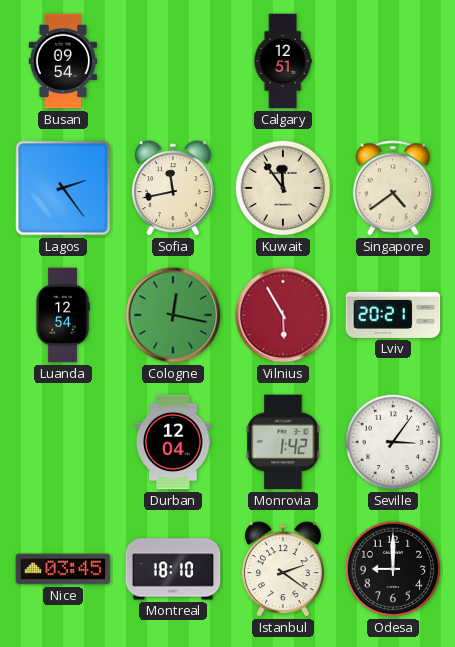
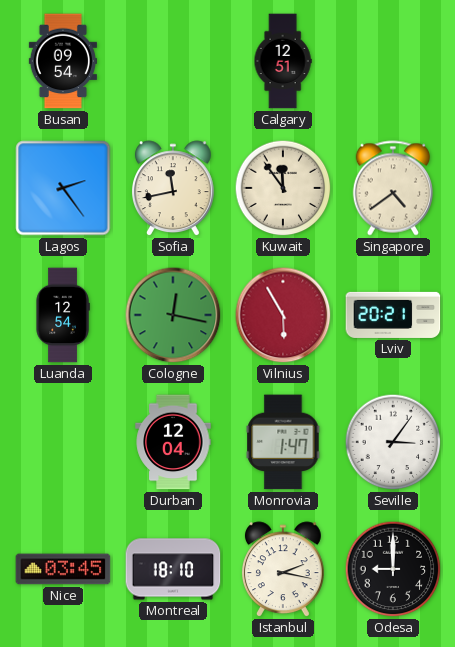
Monrovia: 1:42 -> 1:47
Istanbul: 2:21 -> 2:17
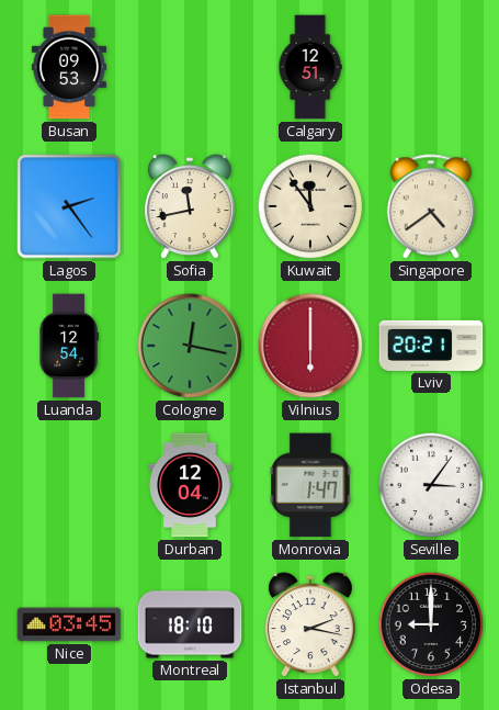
Busan: 09:54 -> 09:53
Vilnius: 5:55 -> 6:00
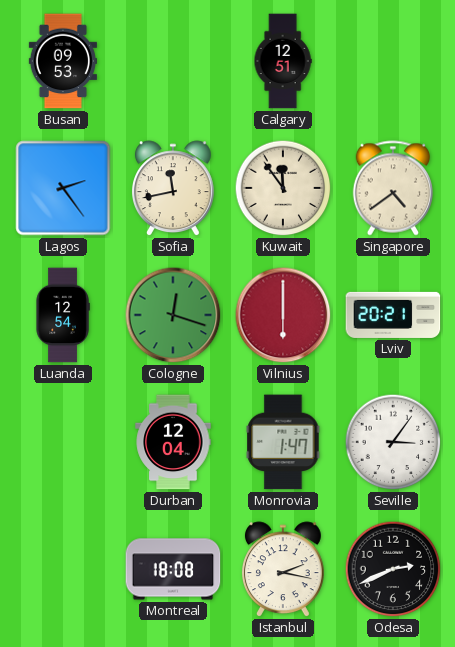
Cologne: 12:17 -> 12:18
Nice: 03:45 -> none
Montreal: 18:10 -> 18:08
Odesa: 9:00 -> 2:41
